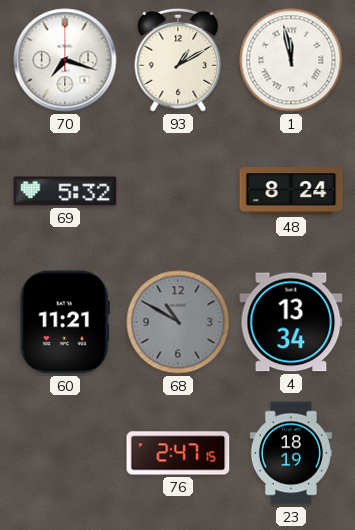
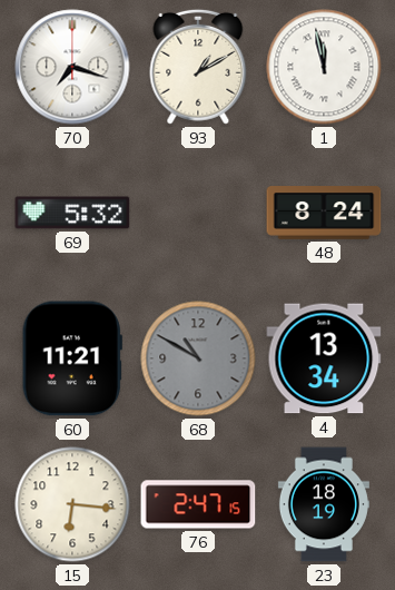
15: none -> 6:16
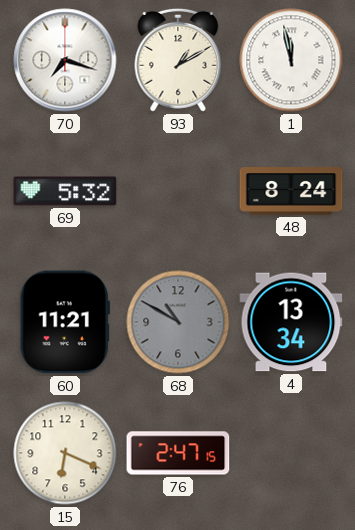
15: 6:16 -> 6:19
23: 18:19 -> none
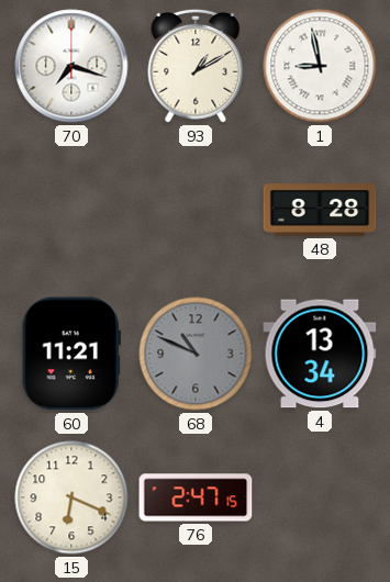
1: 11:58 -> 8:58
69: 5:32 -> none
48: 8:24 -> 8:28
68: 10:50 -> 10:49
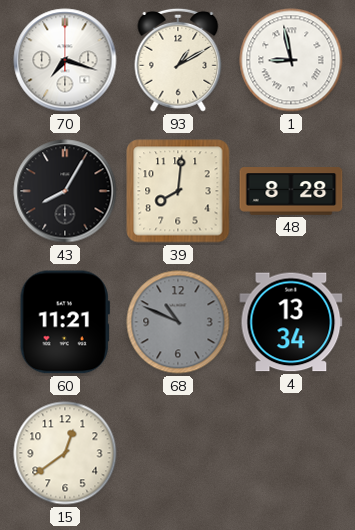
43: none -> 8:05
39: none -> 8:01
15: 6:19 -> 12:39
76: 2:47 -> none
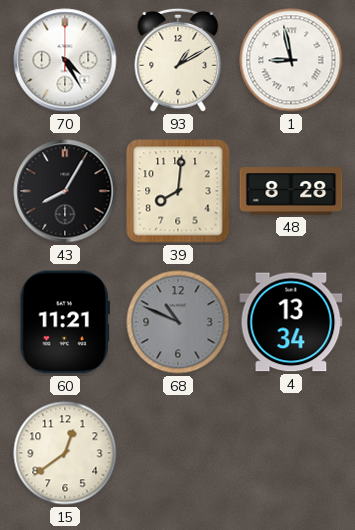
70: 7:18 -> 4:25
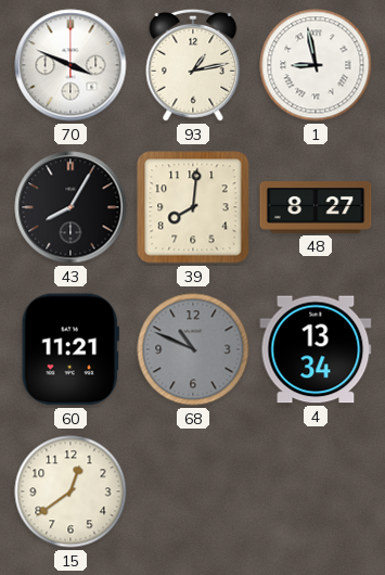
70: 4:25 -> 3:49
93: 1:10 -> 1:13
48: 8:28 -> 8:27
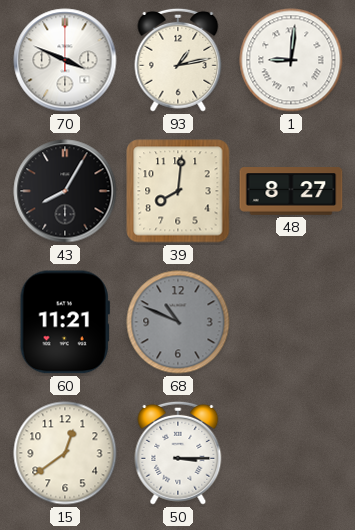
1: 8:58 -> 9:01
4: 13:34 -> none
50: none -> 3:15
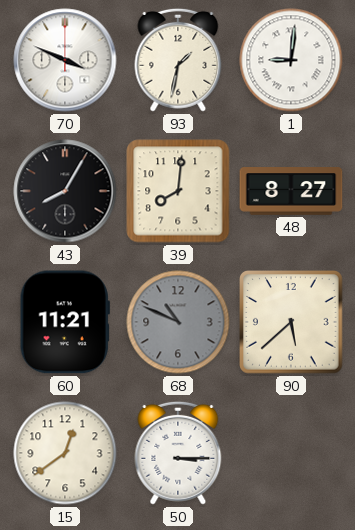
93: 1:13 -> 1:32
90: none -> 5:38
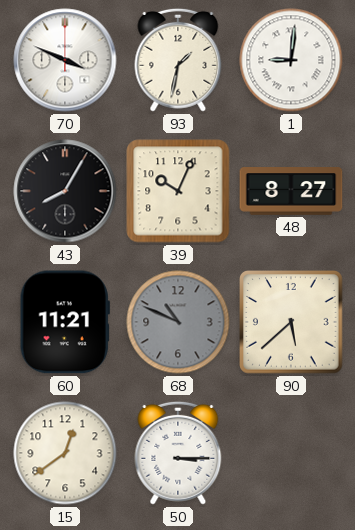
39: 8:01 -> 10:04
